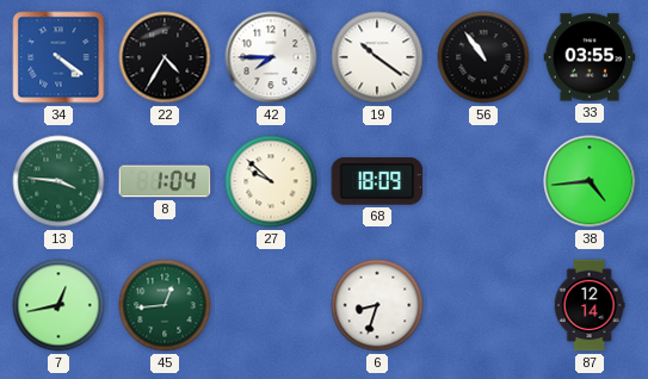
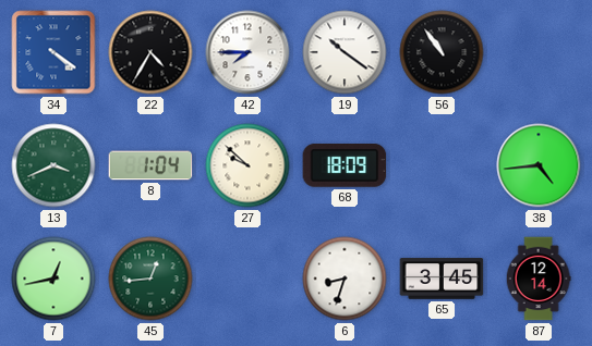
33: 03:55 -> none
13: 3:46 -> 3:41
65: none -> 3:45
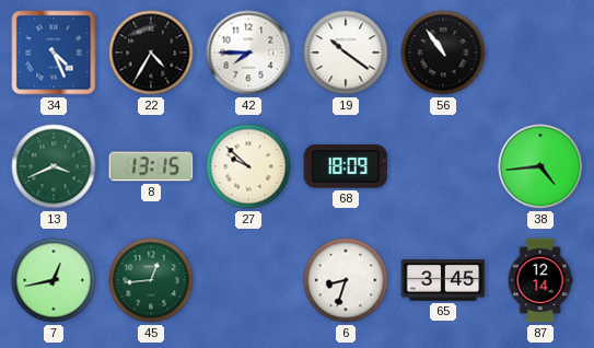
34: 4:21 -> 4:26
8: 1:04 -> 13:15
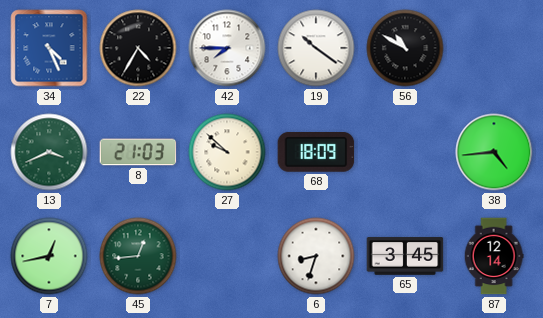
56: 10:54 -> 10:50
8: 13:15 -> 21:03
